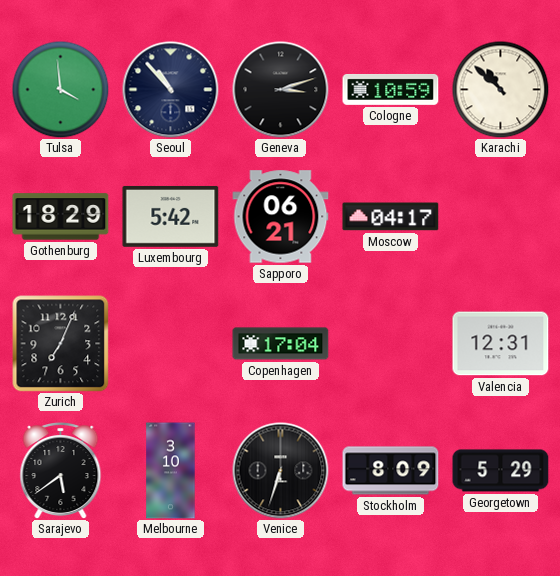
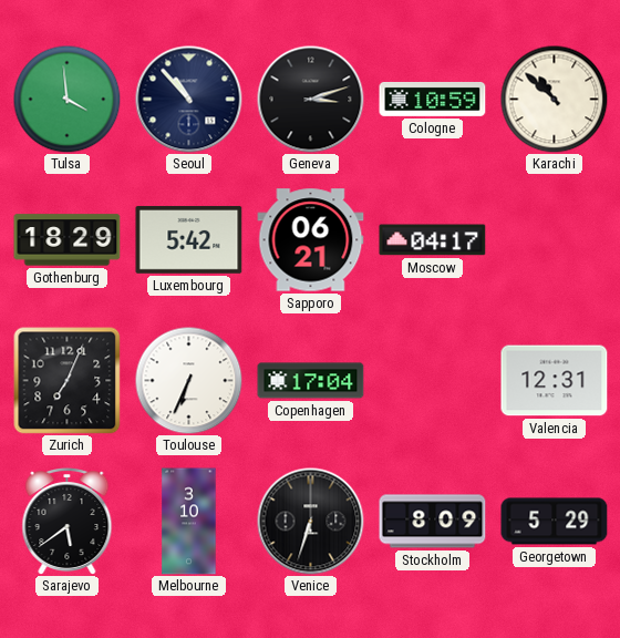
Toulouse: none -> 6:34
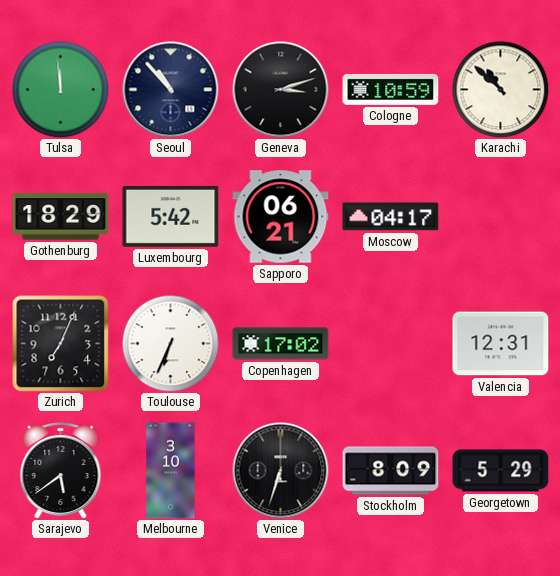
Tulsa: 3:59 -> 11:59
Copenhagen: 17:04 -> 17:02
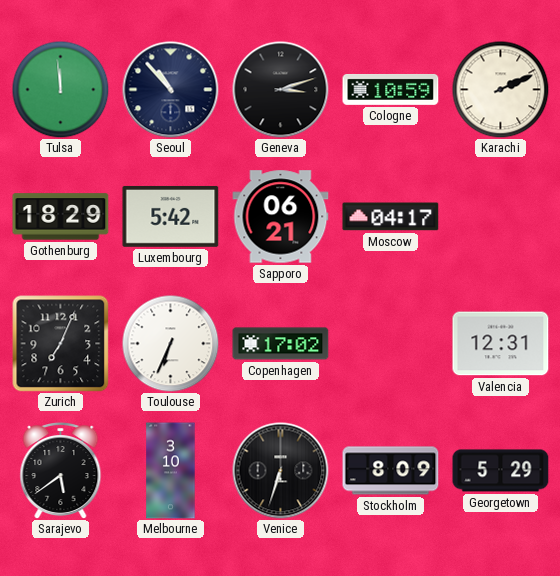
Karachi: 10:52 -> 2:11
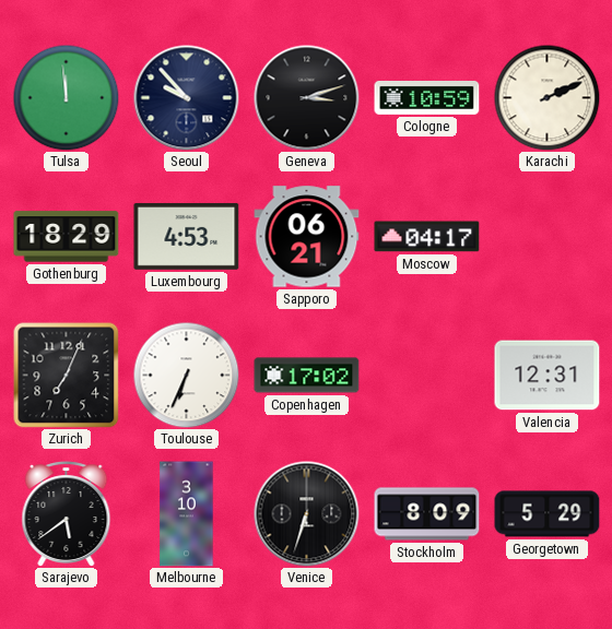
Seoul: 10:53 -> 9:53
Luxembourg: 5:42 -> 4:53
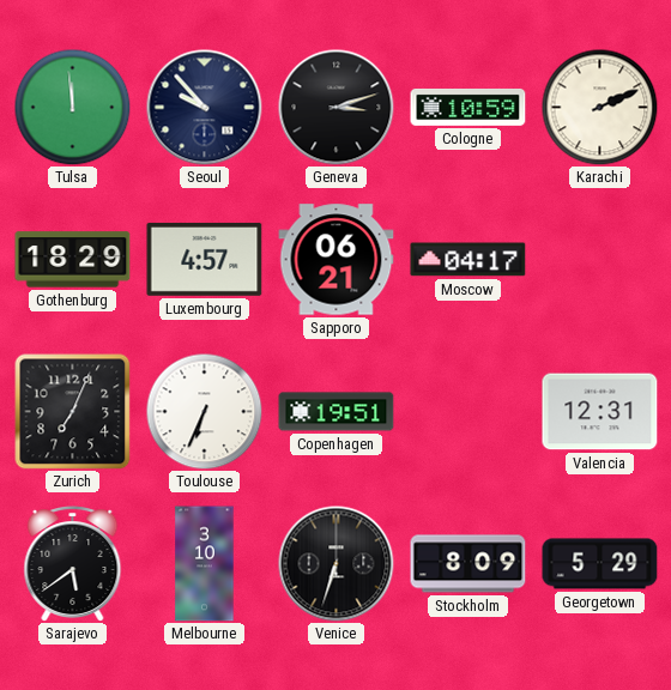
Luxembourg: 4:53 -> 4:57
Copenhagen: 17:02 -> 19:51
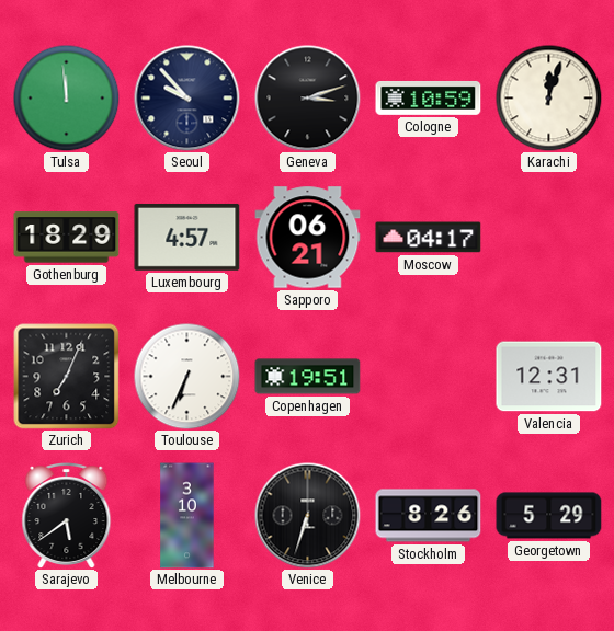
Karachi: 2:11 -> 12:03
Stockholm: 8:09 -> 8:26
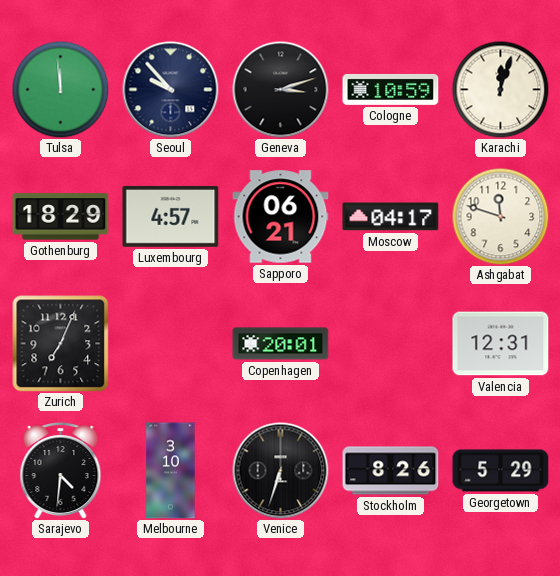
Ashgabat: none -> 11:48
Toulouse: 6:34 -> none
Copenhagen: 19:51 -> 20:01
Sarajevo: 5:39 -> 4:31
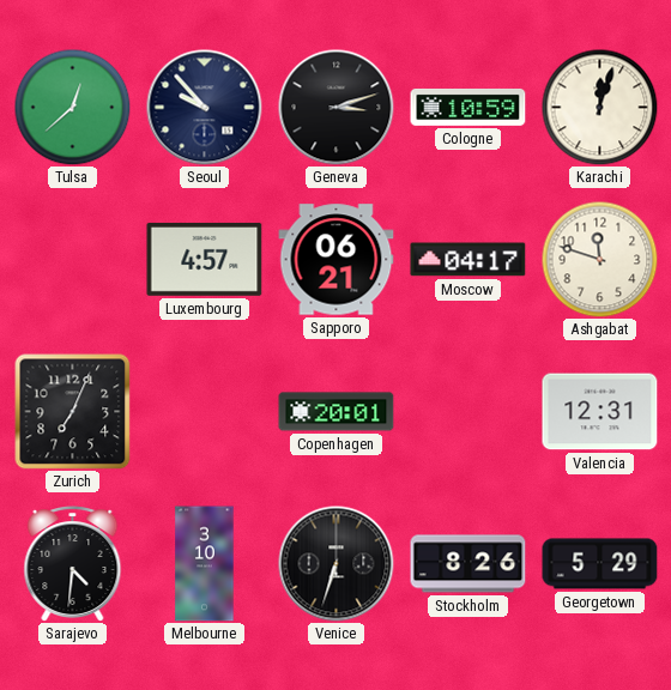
Tulsa: 11:59 -> 12:38
Gothenburg: 18:29 -> none
